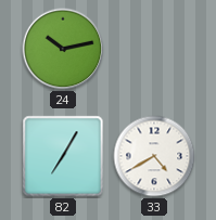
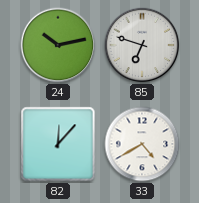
85: none -> 6:48
82: 7:05 -> 12:07
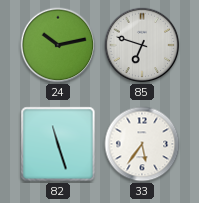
82: 12:07 -> 11:27
33: 4:40 -> 5:36
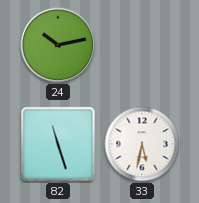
85: 6:48 -> none
33: 5:36 -> 5:32
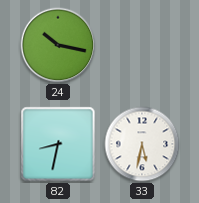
24: 10:13 -> 10:17
82: 11:27 -> 8:32
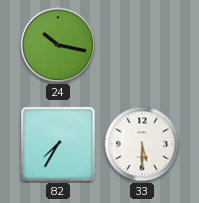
82: 8:32 -> 7:35
33: 5:32 -> 5:30
